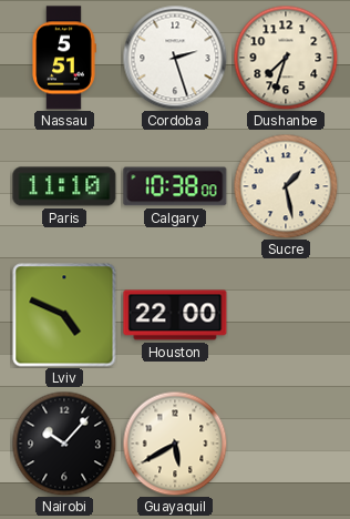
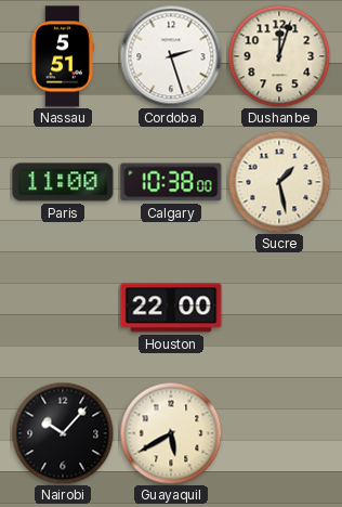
Dushanbe: 7:33 -> 12:03
Paris: 11:10 -> 11:00
Lviv: 4:49 -> none
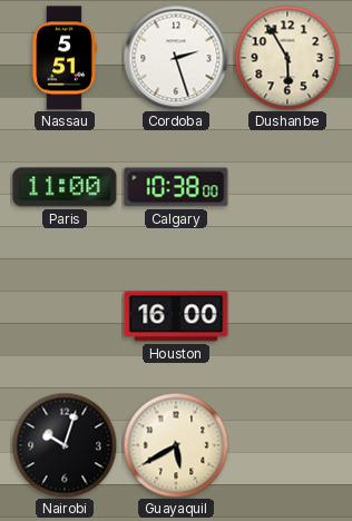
Dushanbe: 12:03 -> 5:55
Sucre: 1:28 -> none
Houston: 22:00 -> 16:00
Nairobi: 10:07 -> 10:03
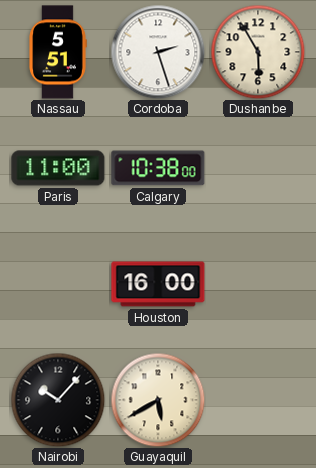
Nairobi: 10:03 -> 10:07
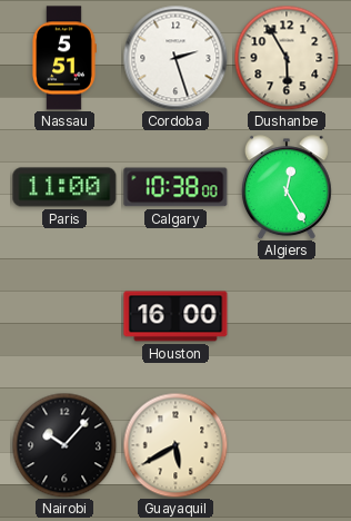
Algiers: none -> 12:25
